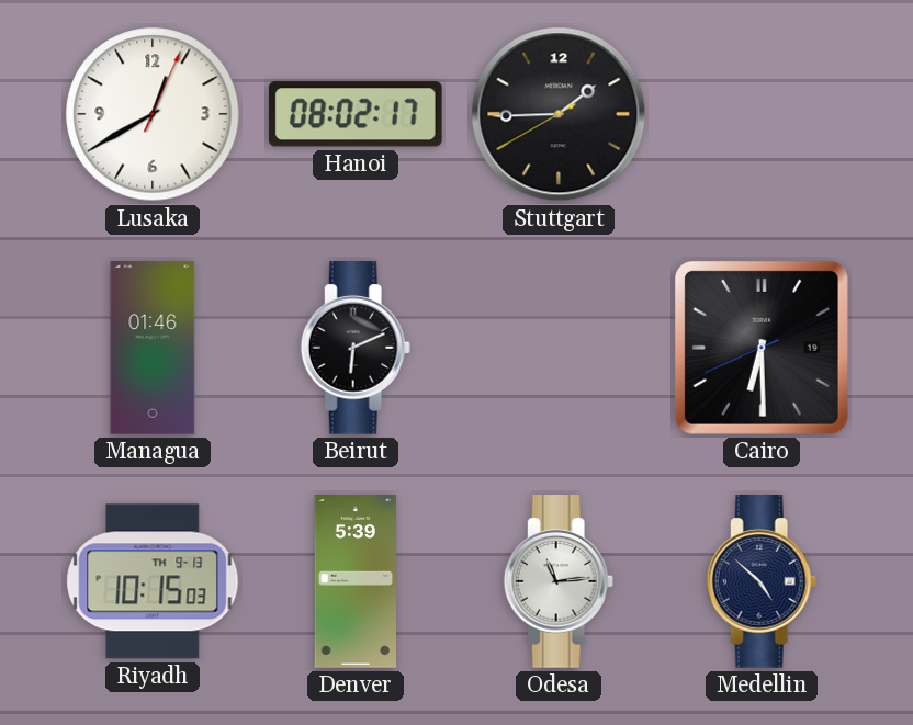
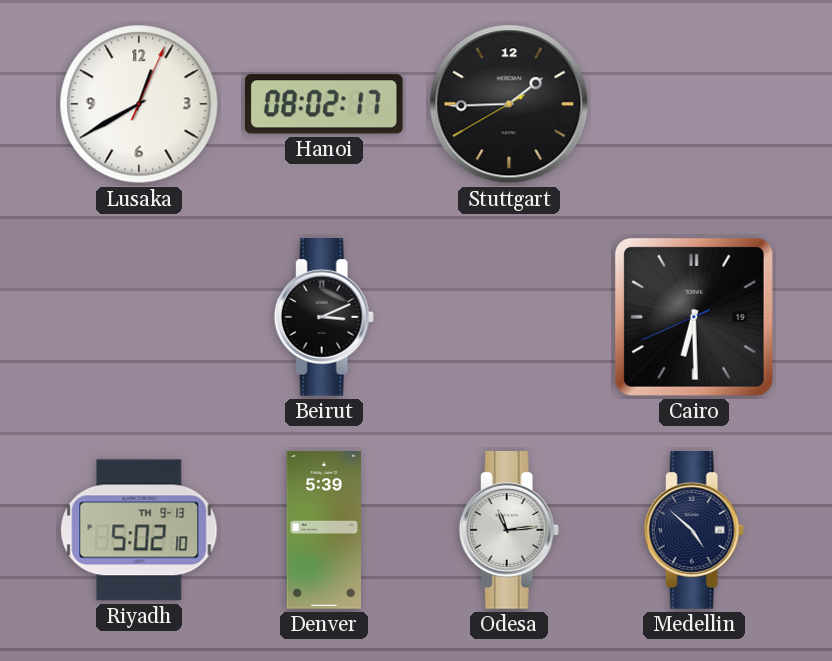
Managua: 01:46 -> none
Beirut: 6:11 -> 3:11
Riyadh: 10:15 -> 5:02
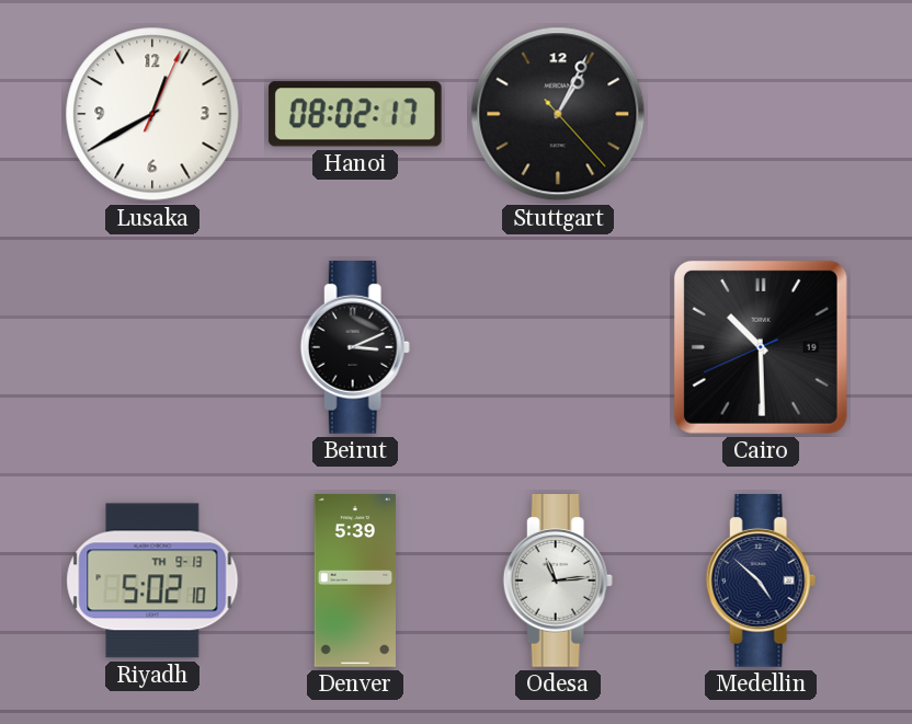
Stuttgart: 1:44 -> 1:04
Cairo: 6:29 -> 10:29
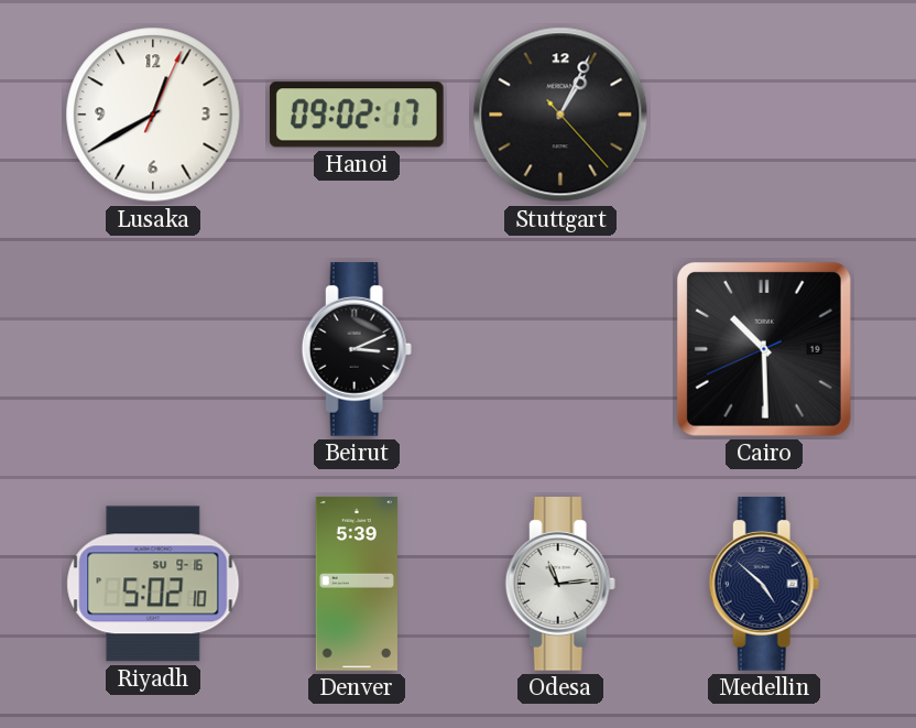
Hanoi: 08:02 -> 09:02
Riyadh date: TH 9-13 -> SU 9-16
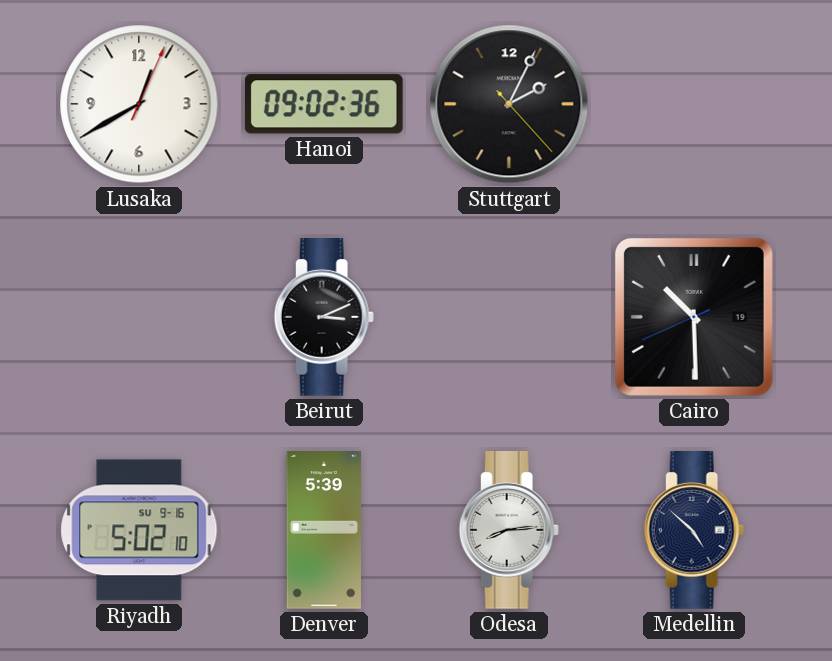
Hanoi: 09:02:17 -> 09:02:36
Stuttgart: 1:04 -> 2:04
Odesa: 11:14 -> 8:14
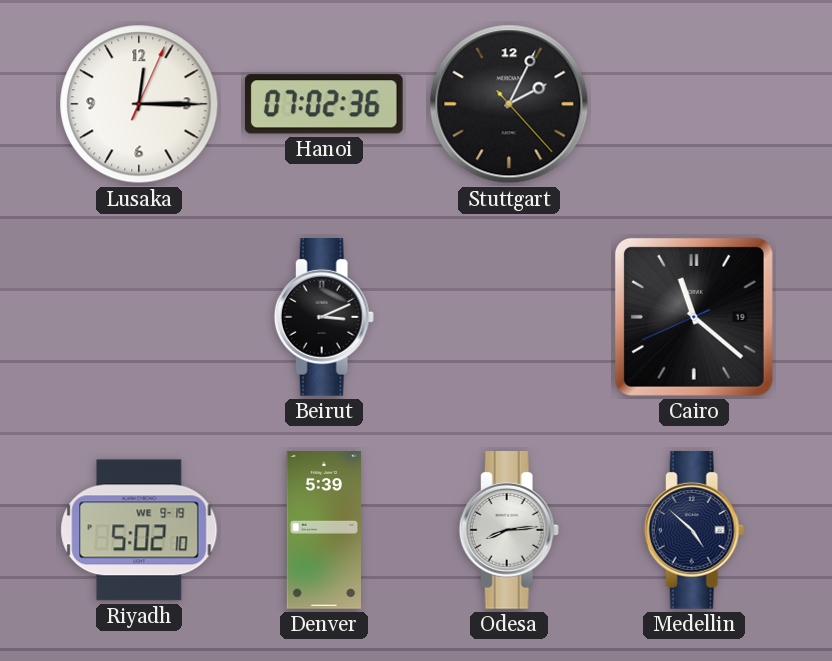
Lusaka: 12:40 -> 12:15
Hanoi: 09:02 -> 07:02
Cairo: 10:29 -> 11:21
Riyadh date: SU 9-16 -> WE 9-19
